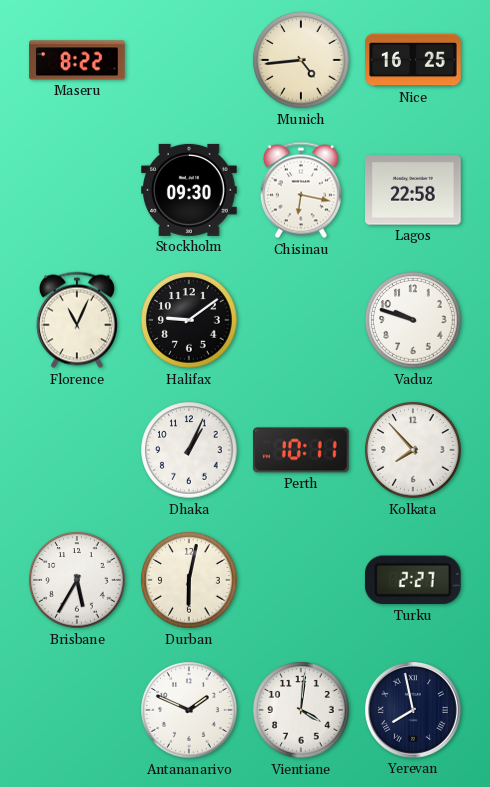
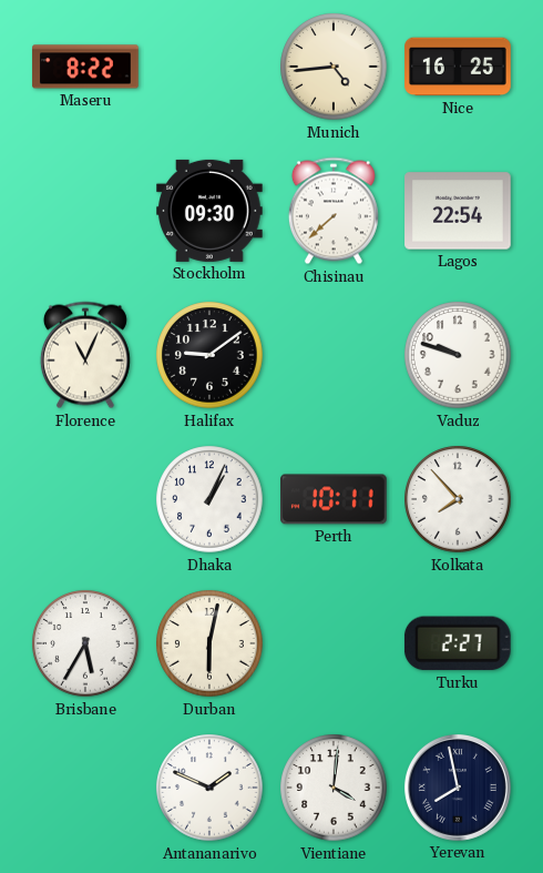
Chisinau: 6:17 -> 7:38
Lagos: 22:58 -> 22:54
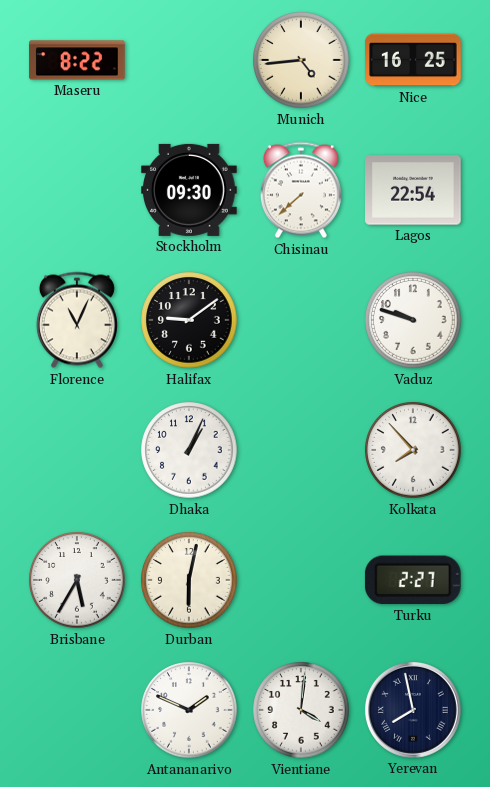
Perth: 10:11 -> none
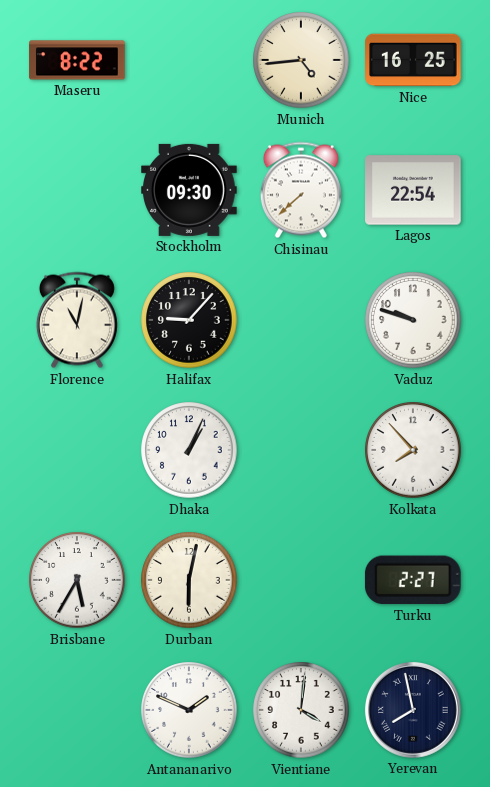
Florence: 11:04 -> 11:02
Halifax: 9:09 -> 9:07
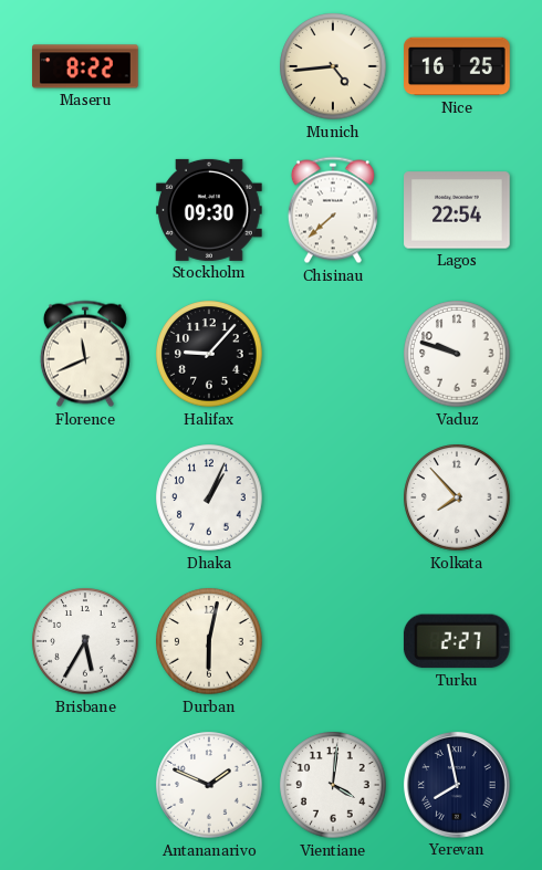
Florence: 11:02 -> 11:41
